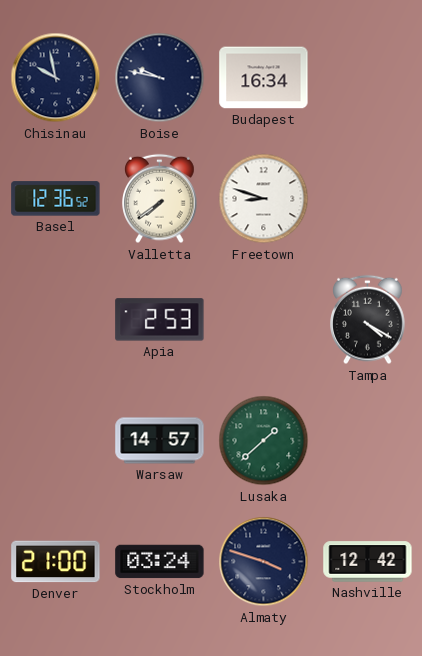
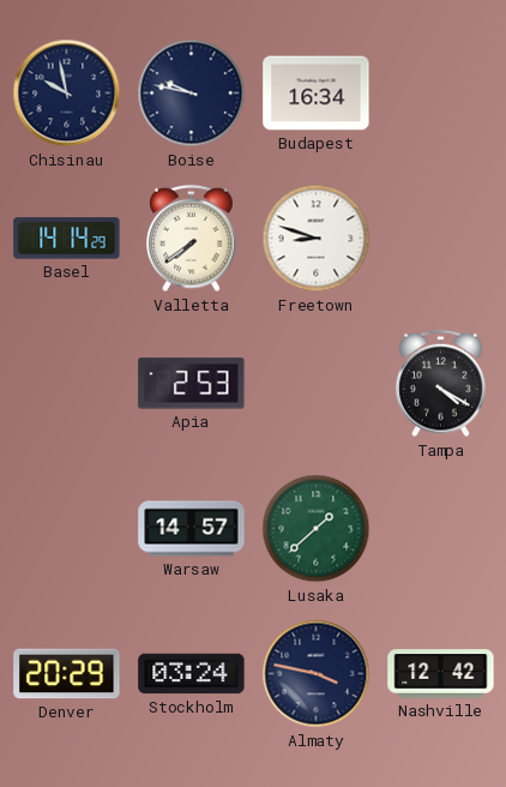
Basel: 12:36 -> 14:14
Denver: 21:00 -> 20:29
Almaty: 3:48 -> 3:47
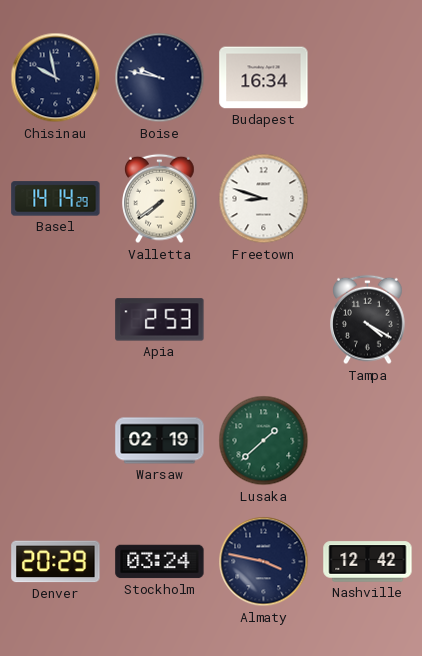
Warsaw: 14:57 -> 02:19
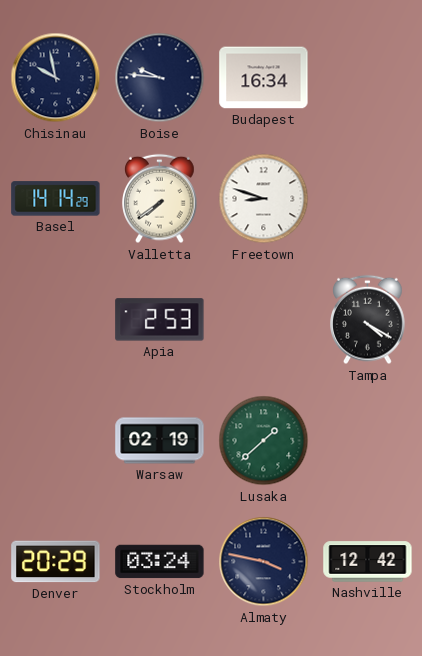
Boise: 9:47 -> 9:46
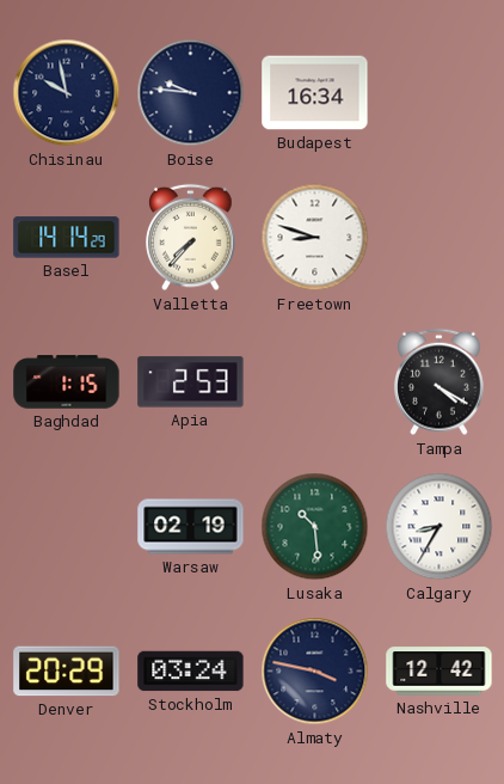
Valletta: 7:39 -> 7:37
Baghdad: none -> 1:15
Lusaka: 1:38 -> 10:29
Calgary: none -> 8:35
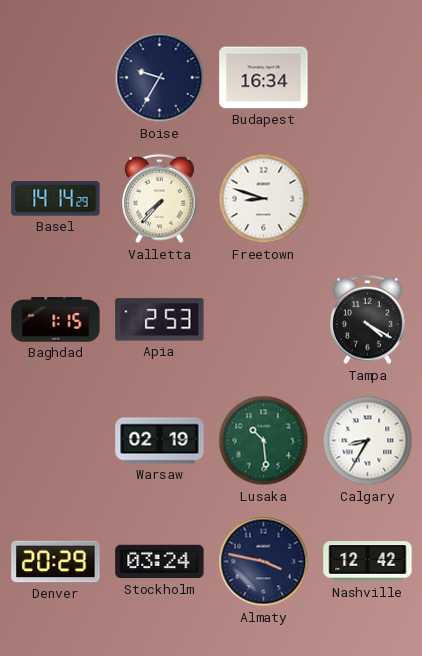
Chisinau: 9:58 -> none
Boise: 9:46 -> 9:35
